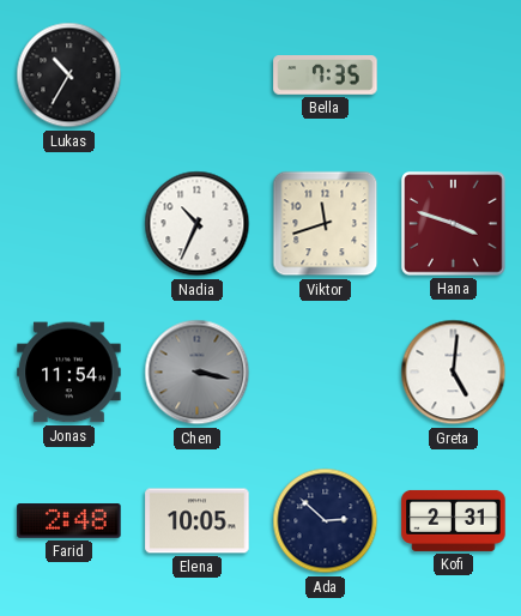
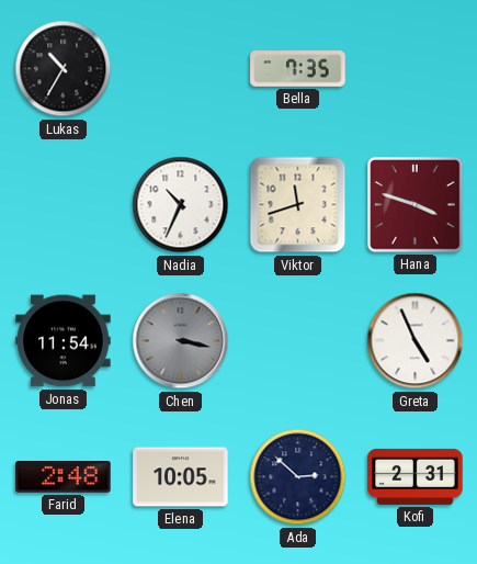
Greta: 5:01 -> 4:56
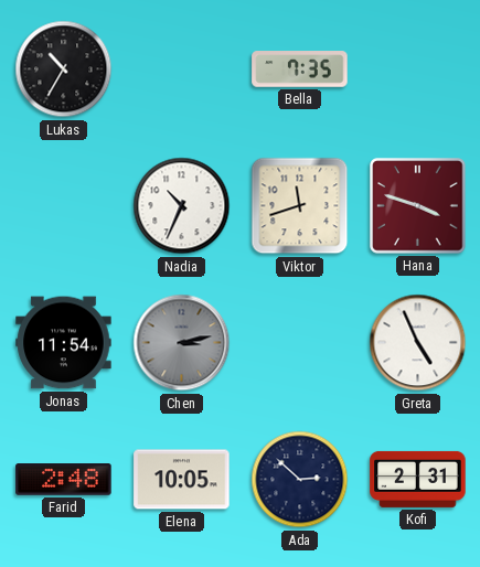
Chen: 3:17 -> 3:13
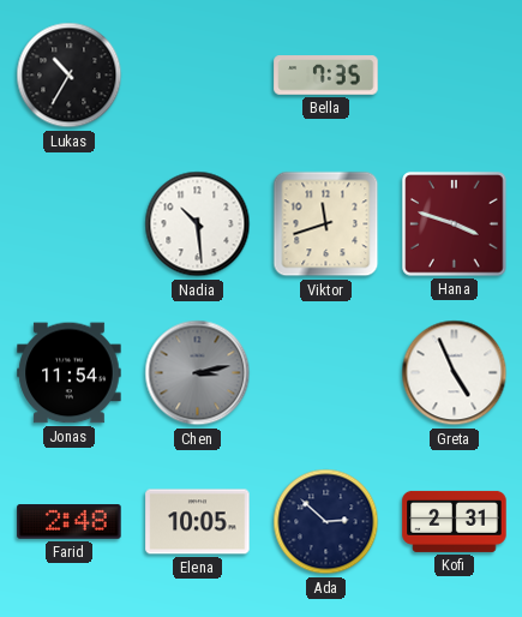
Nadia: 10:34 -> 10:29
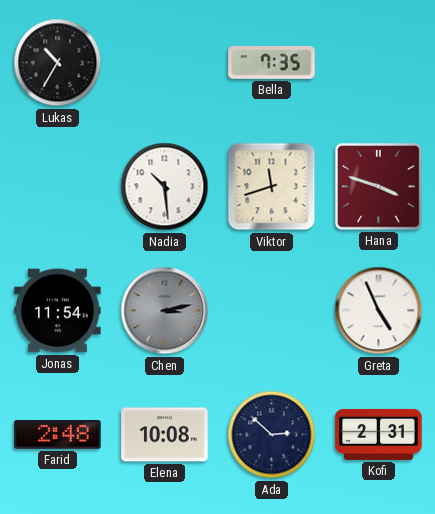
Elena: 10:05 -> 10:08
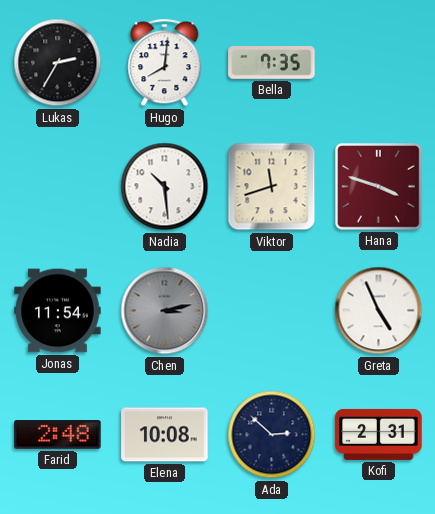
Lukas: 10:35 -> 2:35
Hugo: none -> 8:01
